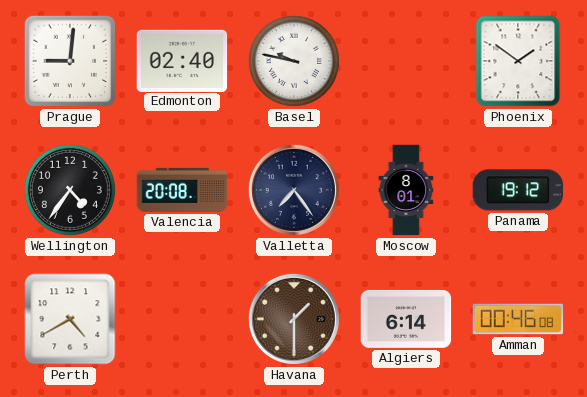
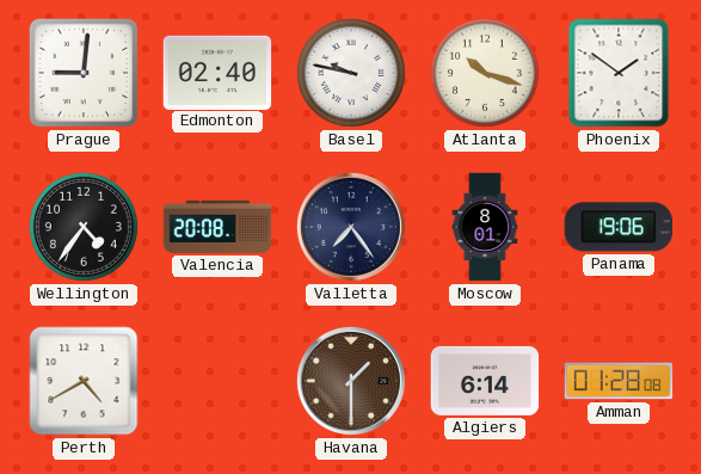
Atlanta: none -> 10:18
Panama: 19:12 -> 19:06
Amman: 00:46 -> 01:28
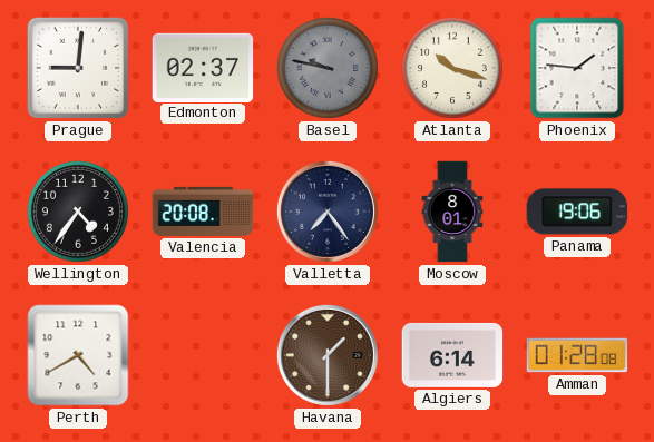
Edmonton: 02:40 -> 02:37
Basel dial: white -> grey
Phoenix: 1:51 -> 1:46
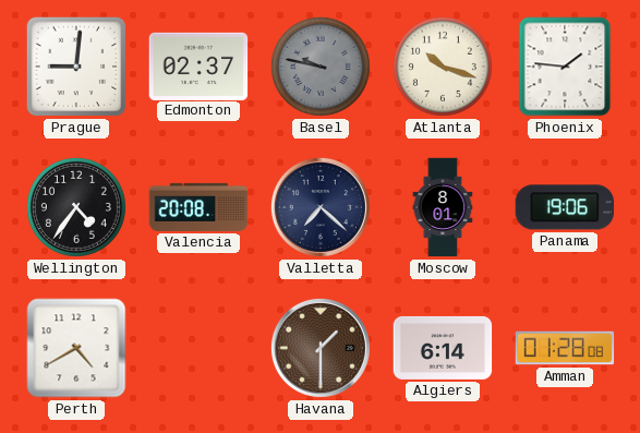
Valletta: 7:24 -> 7:22
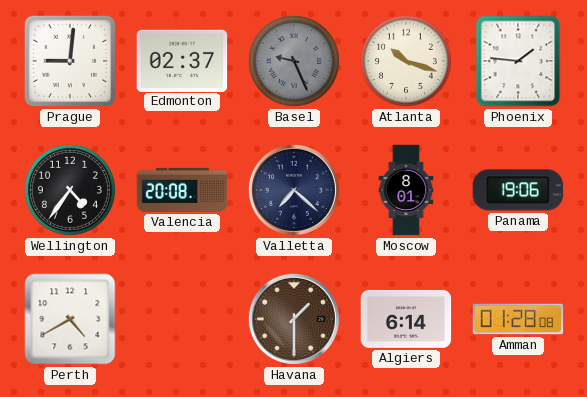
Basel: 9:47 -> 9:26
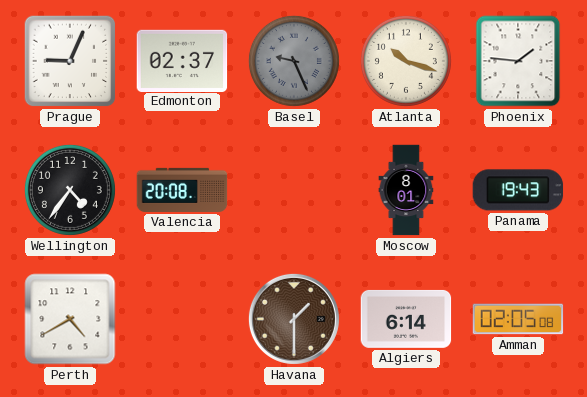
Prague: 9:01 -> 9:04
Valletta: 7:22 -> none
Panama: 19:06 -> 19:43
Amman: 01:28 -> 02:05
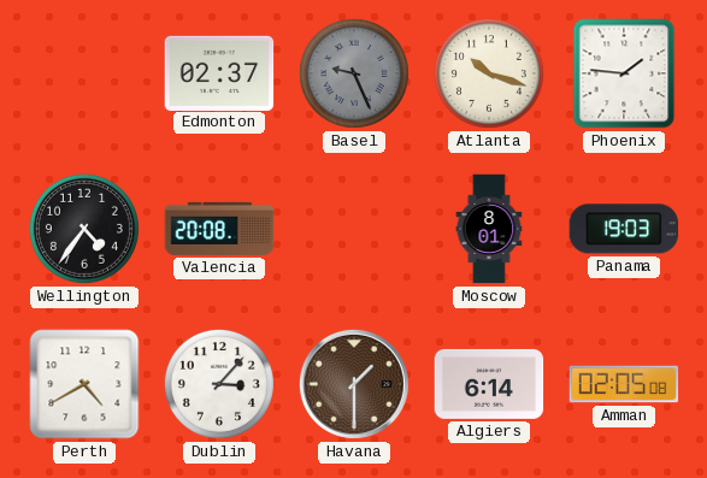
Prague: 9:04 -> none
Panama: 19:43 -> 19:03
Dublin: none -> 3:07
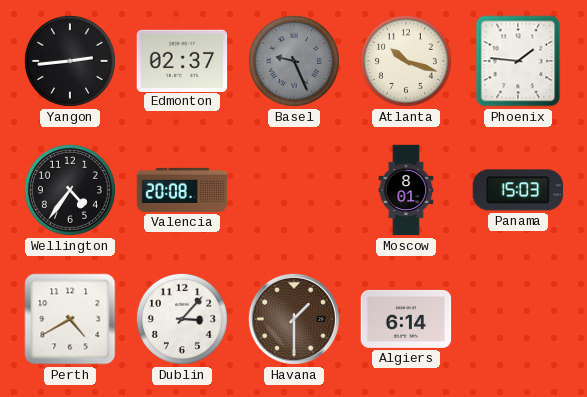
Yangon: none -> 2:44
Panama: 19:03 -> 15:03
Amman: 02:05 -> none
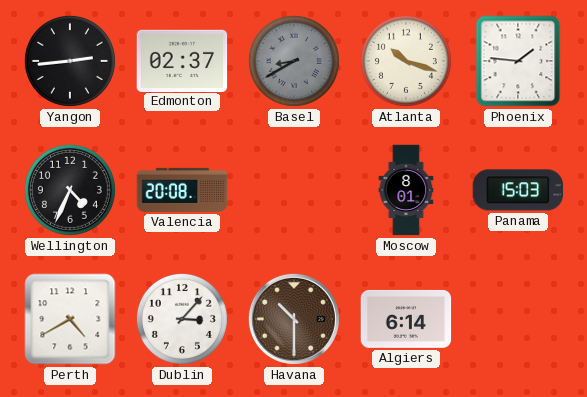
Basel: 9:26 -> 8:40
Wellington: 4:36 -> 4:34
Havana: 1:30 -> 10:30
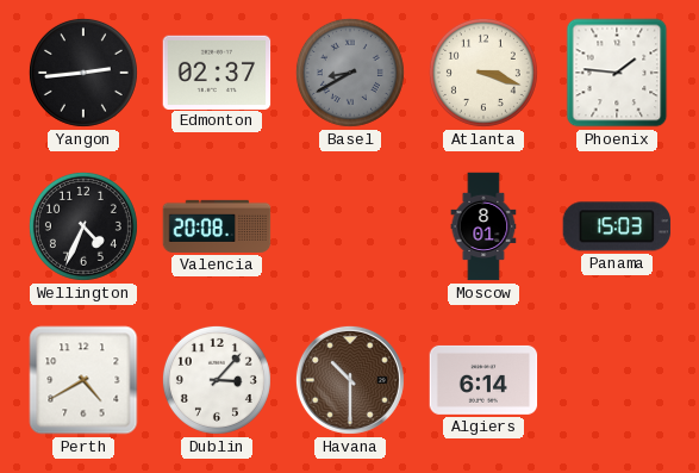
Atlanta: 10:18 -> 3:18
